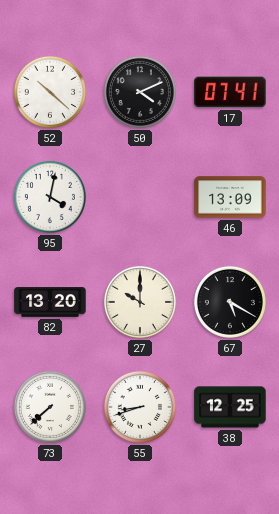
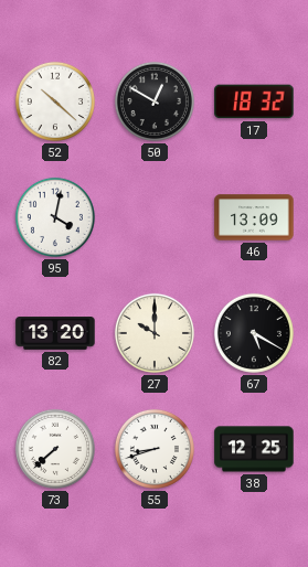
50: 4:11 -> 12:50
17: 07:41 -> 18:32
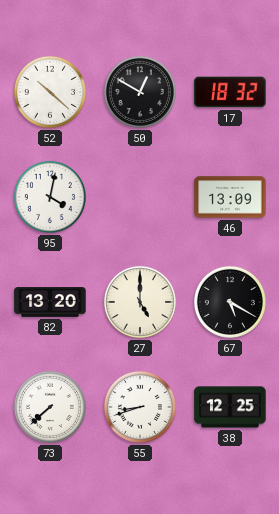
27: 10:00 -> 5:00
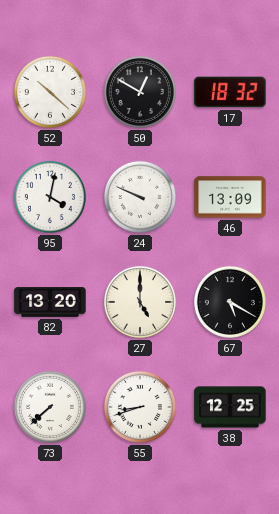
24: none -> 9:49
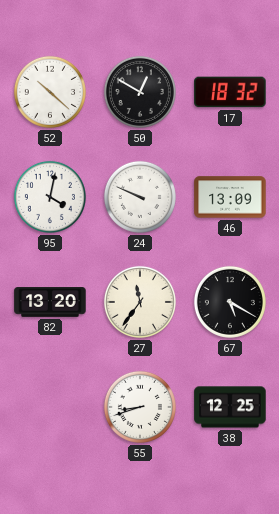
27: 5:00 -> 11:36
73: 7:38 -> none
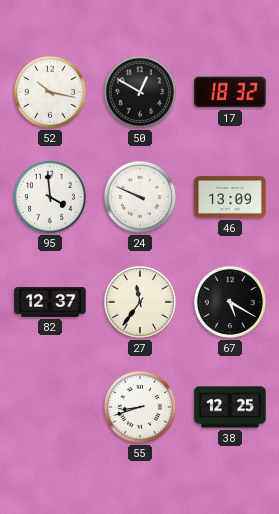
52: 10:22 -> 10:17
95: 4:02 -> 3:59
82: 13:20 -> 12:37
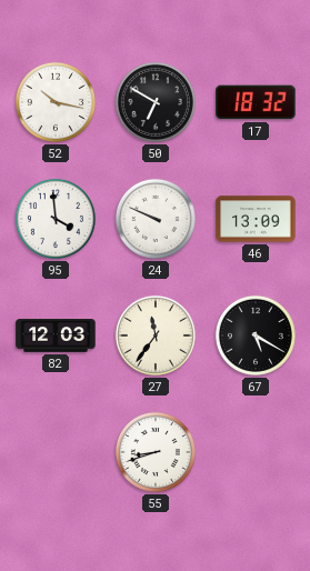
50: 12:50 -> 6:50
82: 12:37 -> 12:03
38: 12:25 -> none
